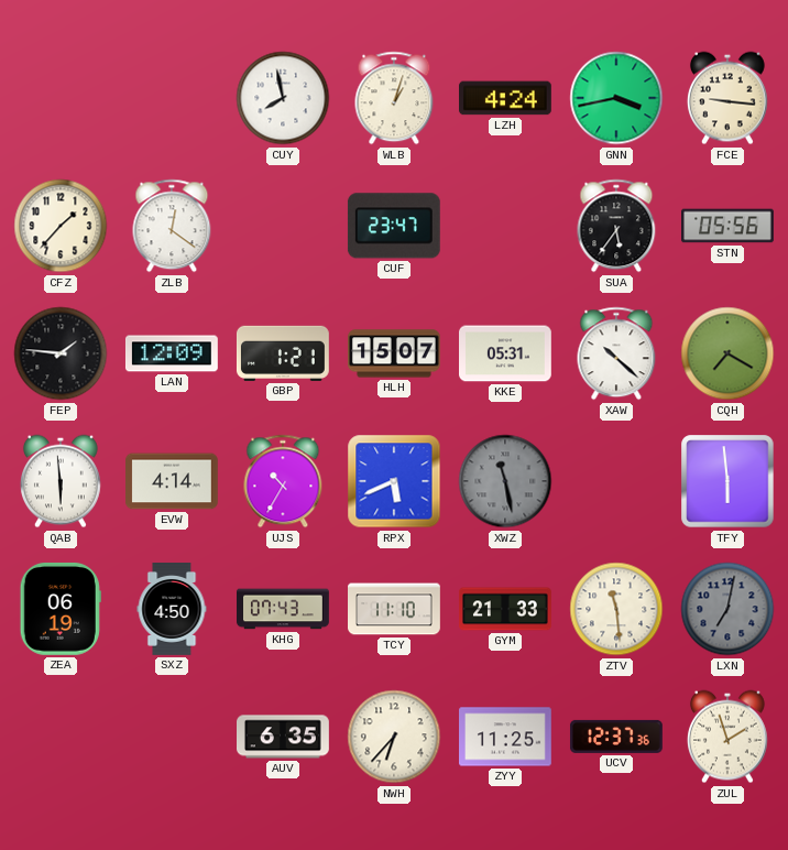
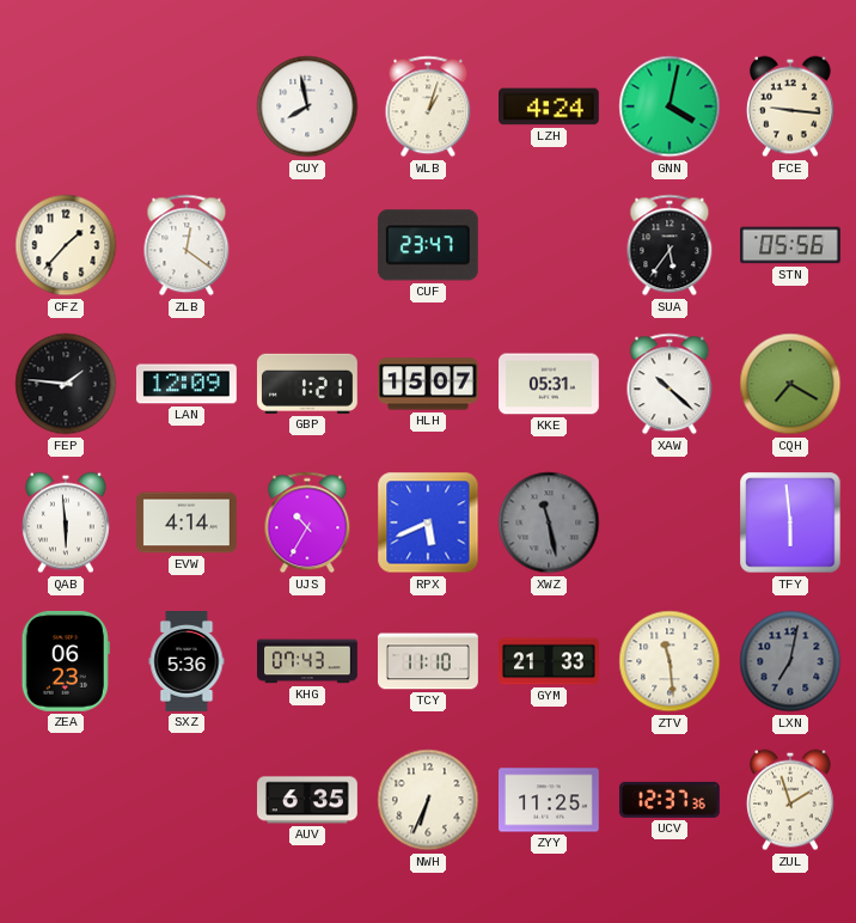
GNN: 3:43 -> 4:02
ZEA: 06:19 -> 06:23
SXZ: 4:50 -> 5:36
NWH: 6:37 -> 6:34
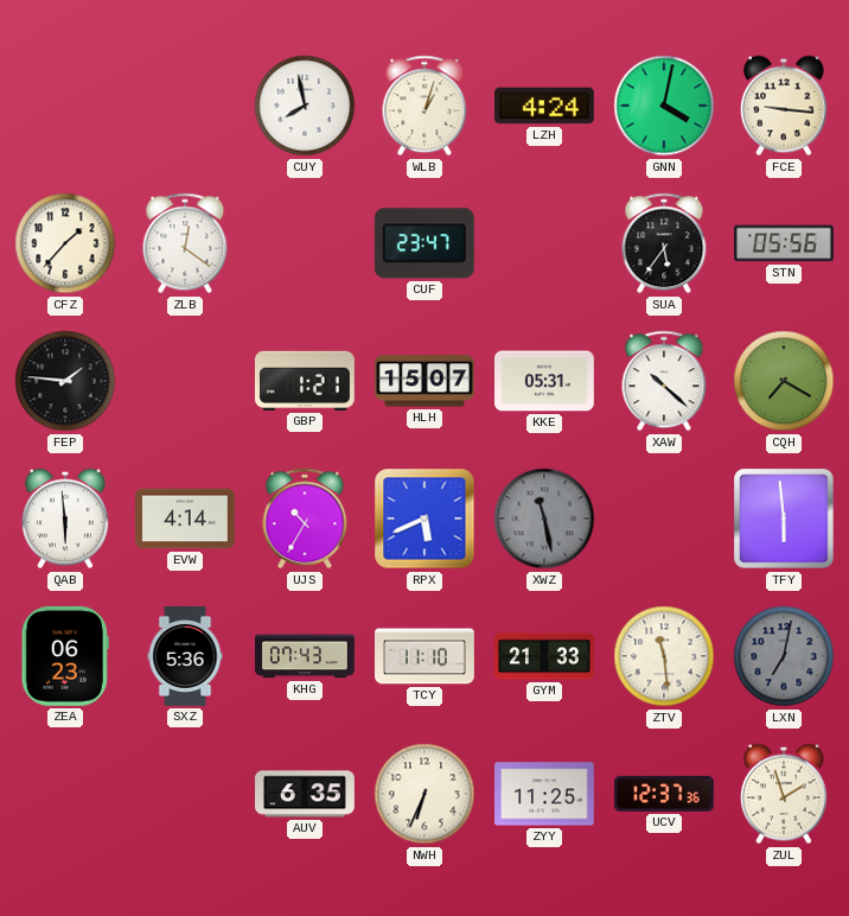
LAN: 12:09 -> none
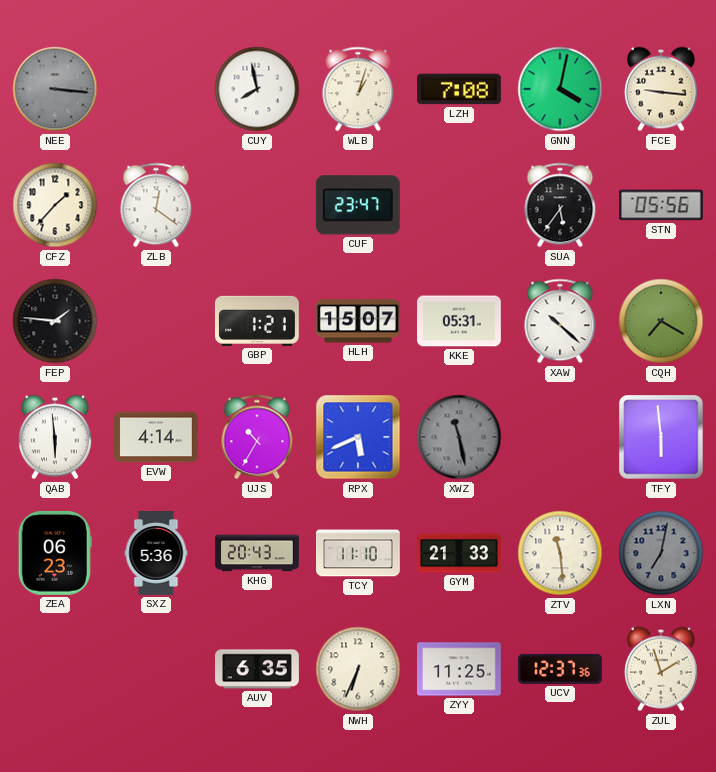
NEE: none -> 3:16
LZH: 4:24 -> 7:08
KHG: 07:43 -> 20:43
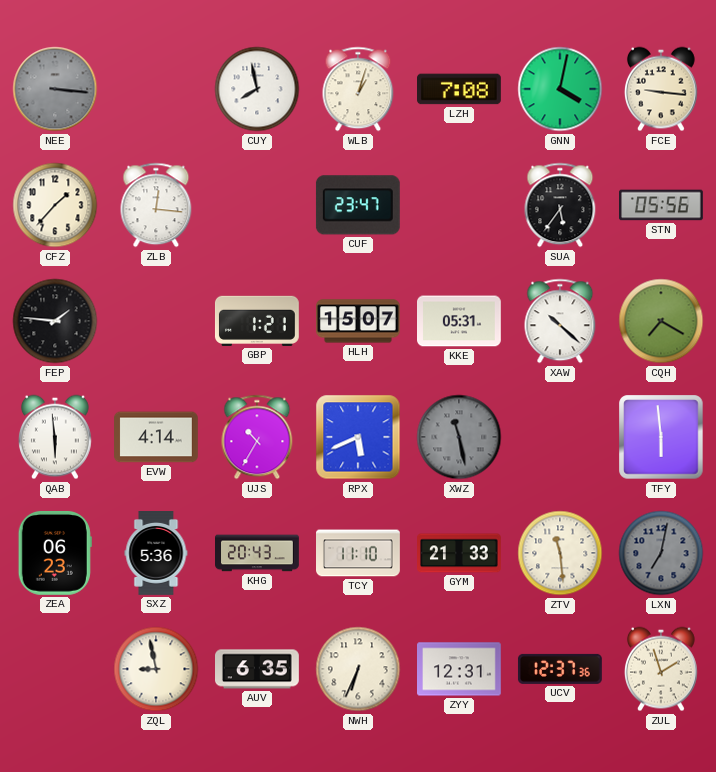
ZLB: 12:21 -> 12:16
ZQL: none -> 8:58
ZYY: 11:25 -> 12:31
